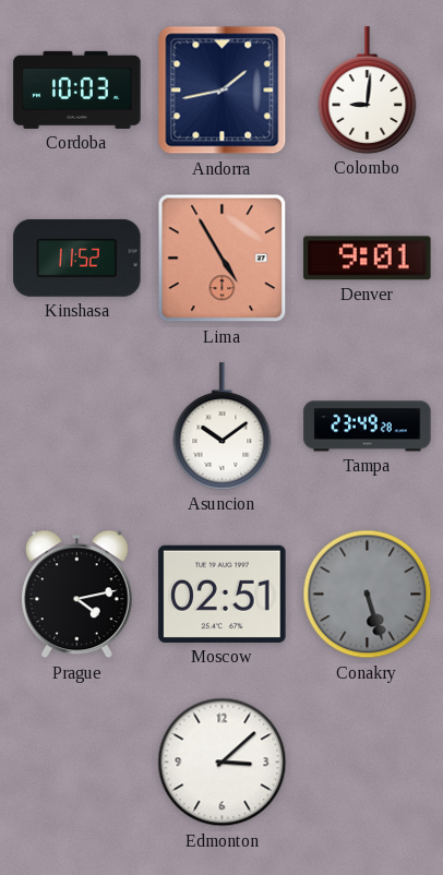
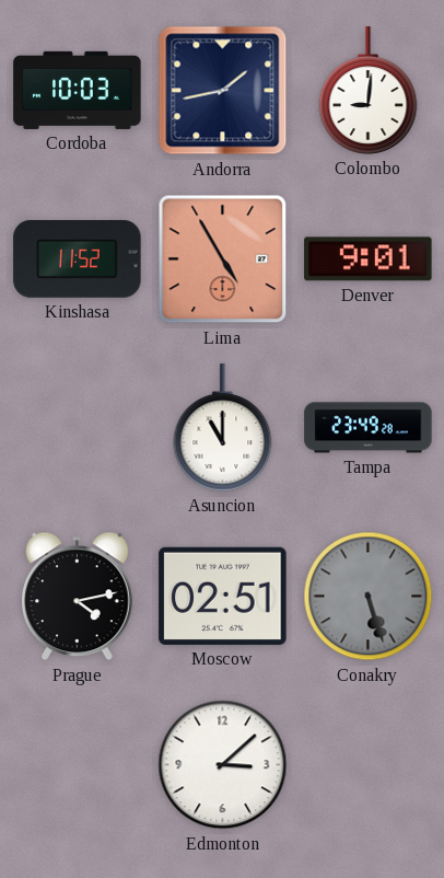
Asuncion: 10:09 -> 11:00
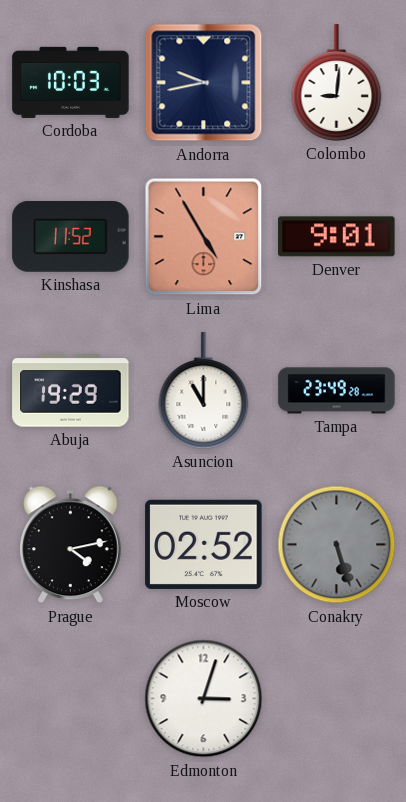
Andorra: 1:43 -> 9:43
Abuja: none -> 19:29
Moscow: 02:51 -> 02:52
Edmonton: 3:08 -> 3:03
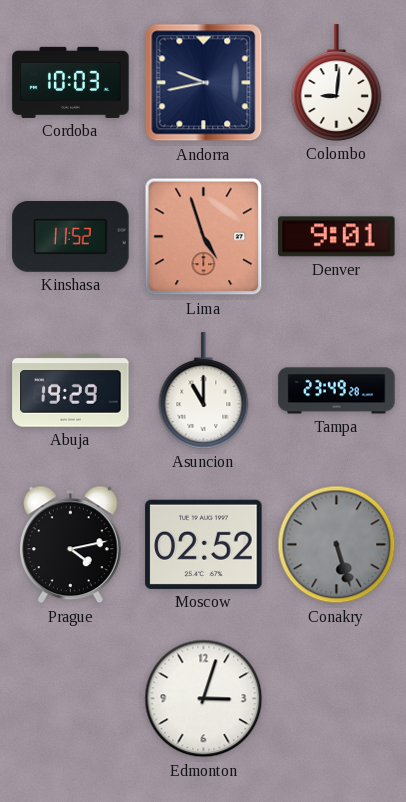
Lima: 4:55 -> 4:57
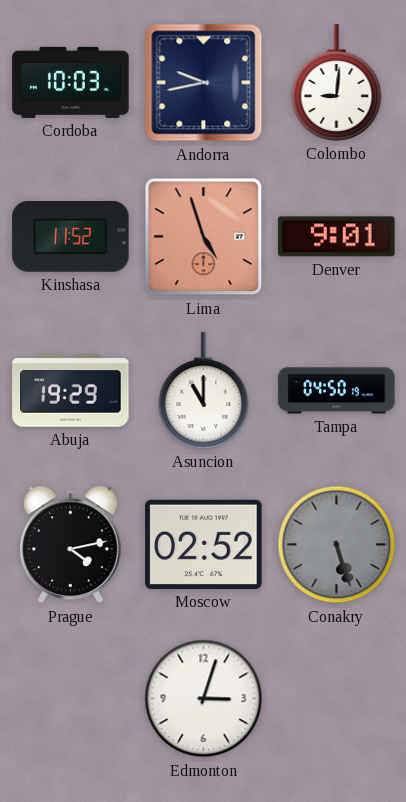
Tampa: 23:49 -> 04:50
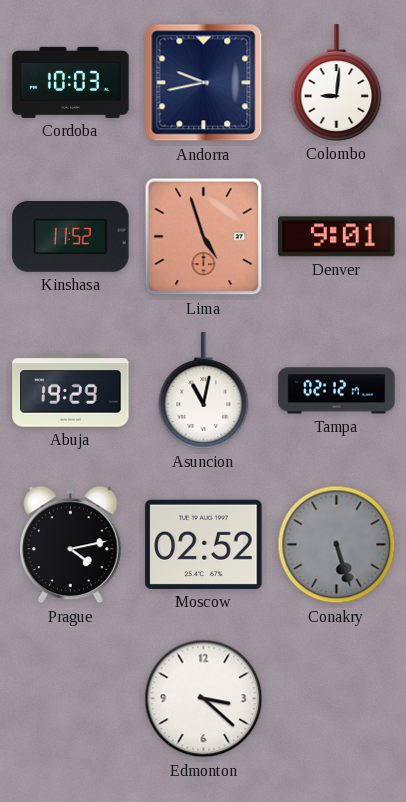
Asuncion: 11:00 -> 11:02
Tampa: 04:50 -> 02:12
Edmonton: 3:03 -> 3:22
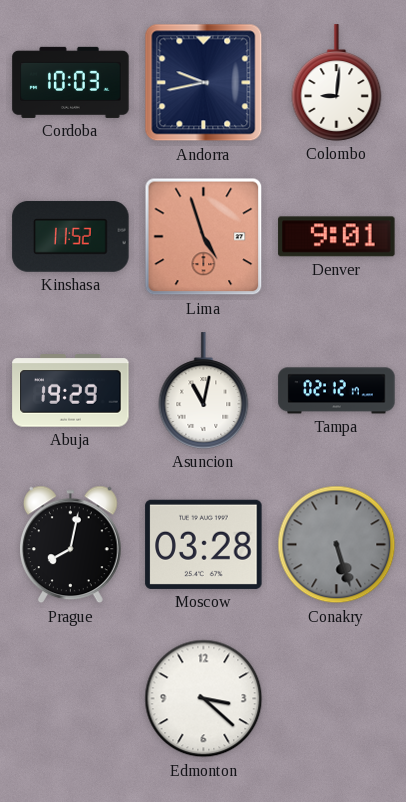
Prague: 4:13 -> 8:02
Moscow: 02:52 -> 03:28
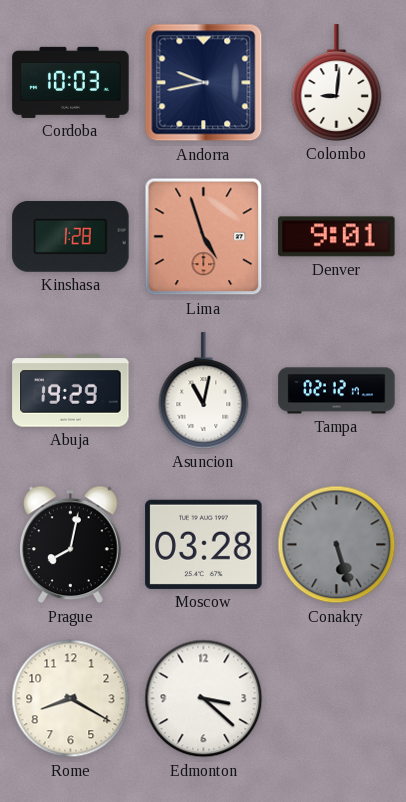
Kinshasa: 11:52 -> 1:28
Rome: none -> 8:20
